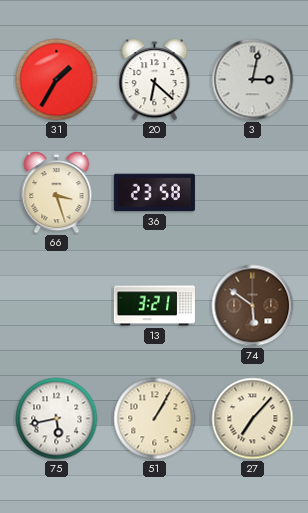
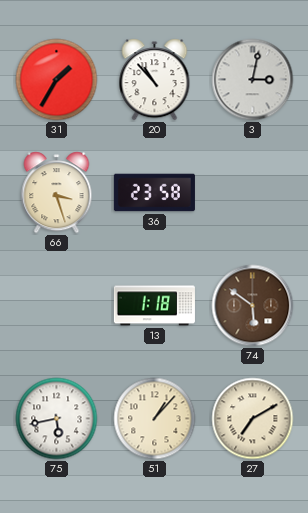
20: 6:22 -> 10:53
13: 3:21 -> 1:18
51: 1:05 -> 1:07
27: 7:07 -> 7:10
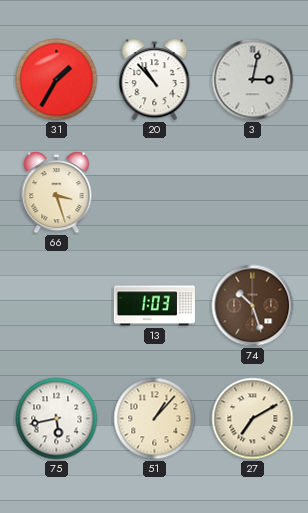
36: 23:58 -> none
13: 1:18 -> 1:03
74: 5:51 -> 10:27
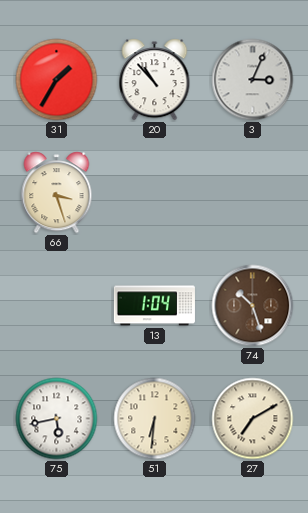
3: 3:02 -> 3:04
13: 1:03 -> 1:04
51: 1:07 -> 6:31
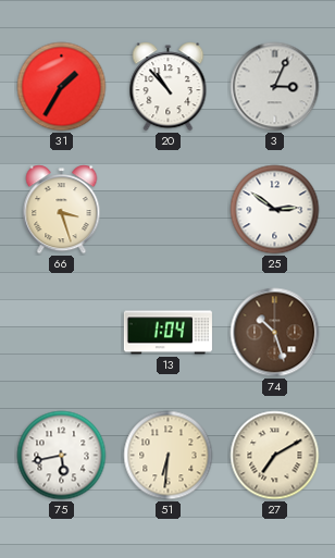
25: none -> 2:51
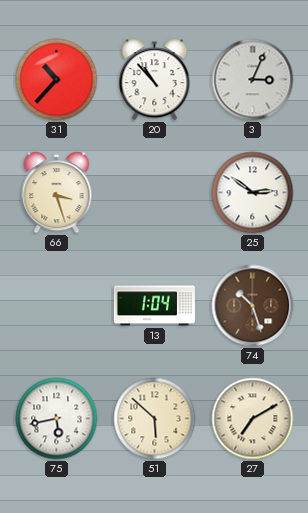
31: 1:35 -> 10:37
51: 6:31 -> 5:52
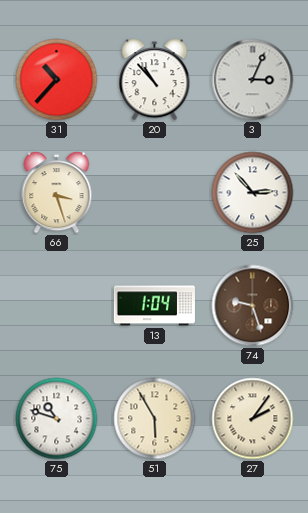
25: 2:51 -> 2:53
74: 10:27 -> 9:27
75: 5:43 -> 10:48
51: 5:52 -> 5:55
27: 7:10 -> 2:06
